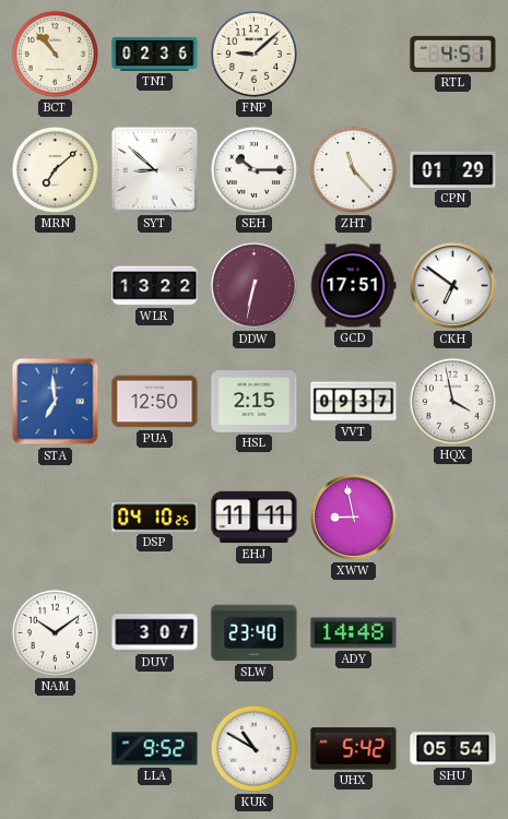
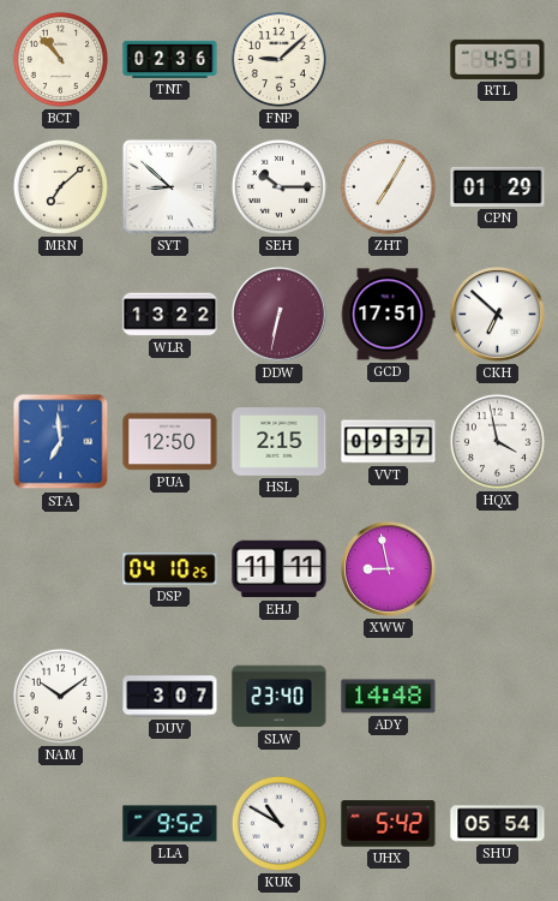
ZHT: 11:23 -> 7:05
CKH: 6:51 -> 6:52
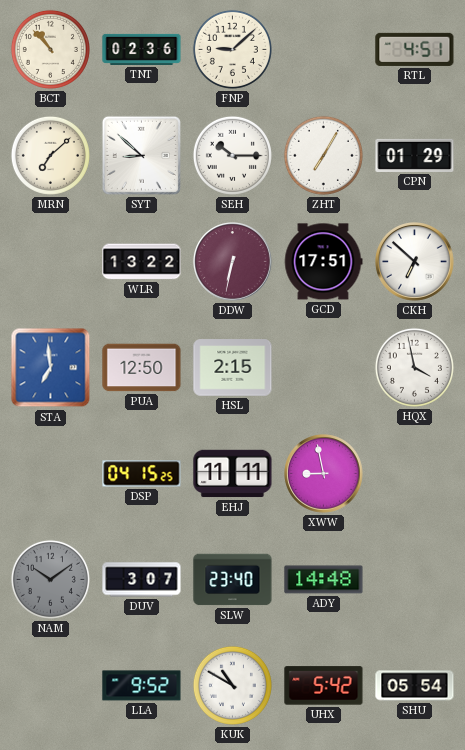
VVT: 09:37 -> none
DSP: 04:10 -> 04:15
NAM dial: white -> grey
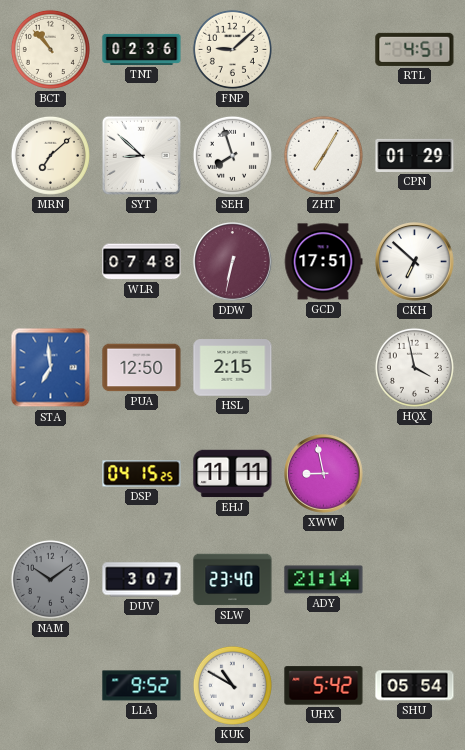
SEH: 10:15 -> 7:57
WLR: 13:22 -> 07:48
ADY: 14:48 -> 21:14
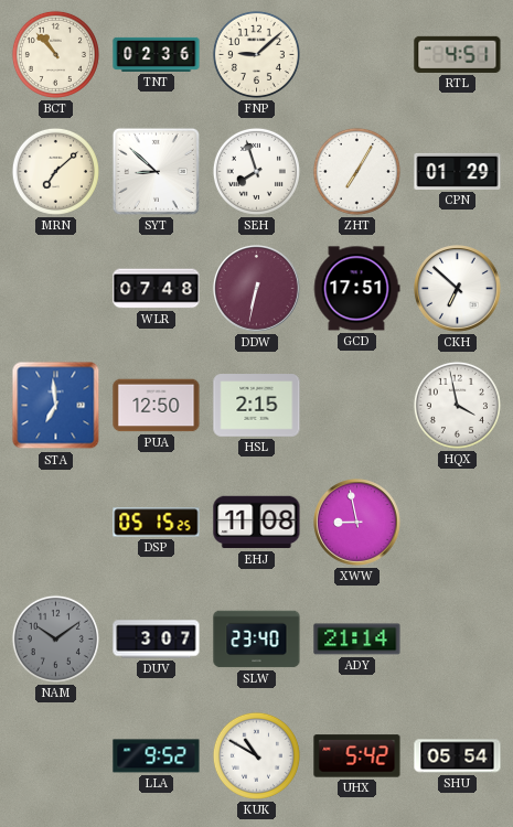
DSP: 04:15 -> 05:15
EHJ: 11:11 -> 11:08
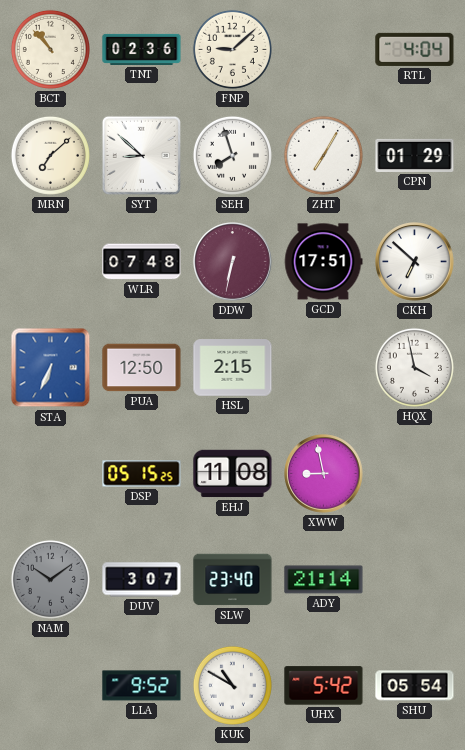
RTL: 4:51 -> 4:04
STA: 6:59 -> 6:34
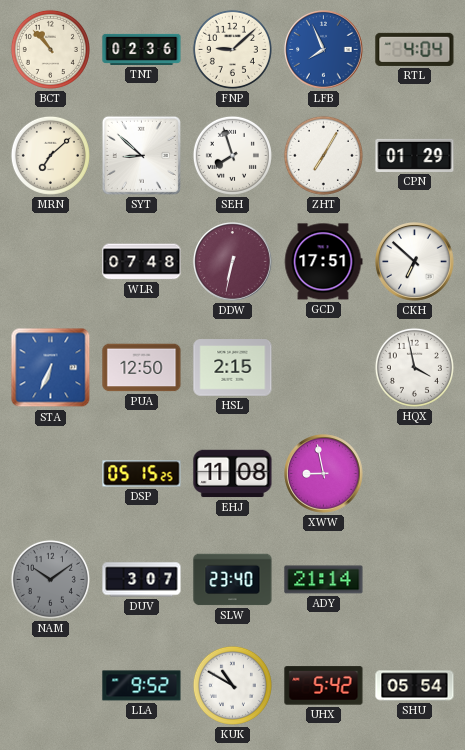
LFB: none -> 7:56
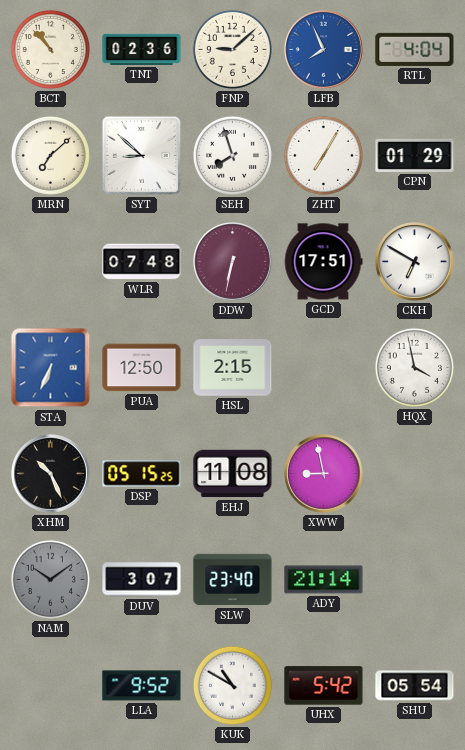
CKH: 6:52 -> 6:50
XHM: none -> 10:26
